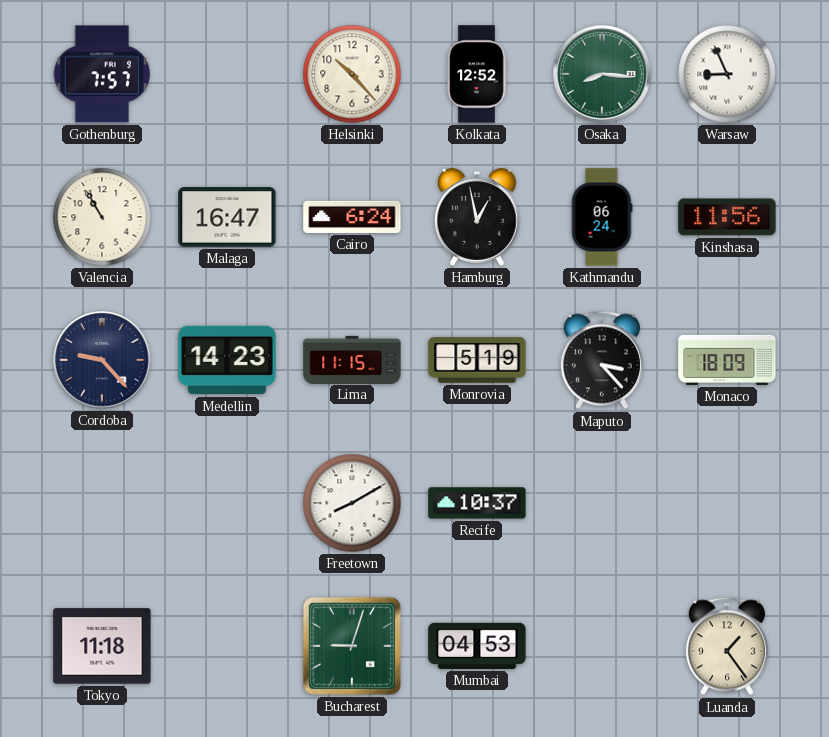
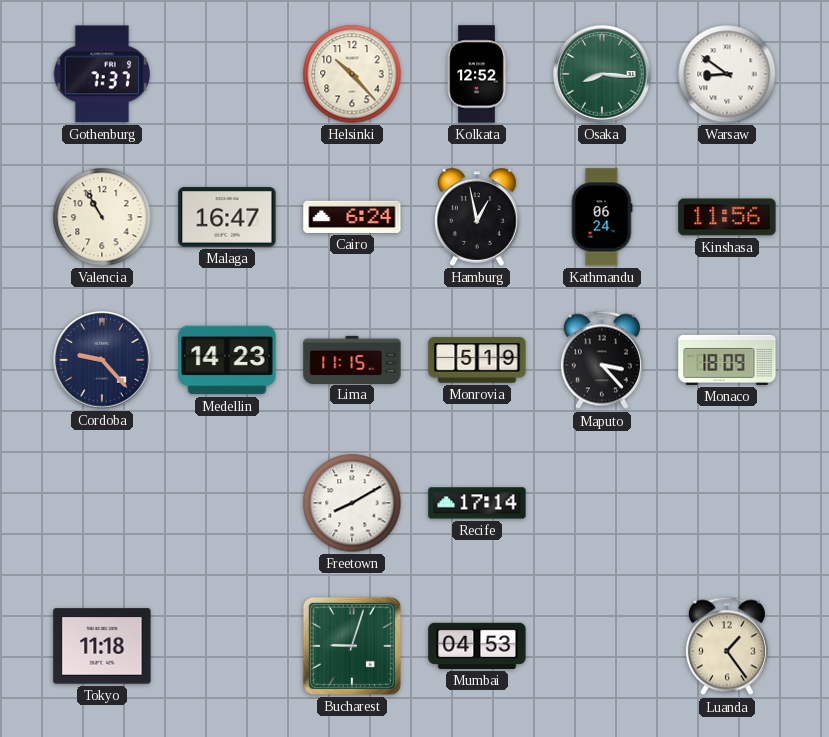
Gothenburg: 7:57 -> 7:37
Warsaw: 8:56 -> 8:51
Recife: 10:37 -> 17:14
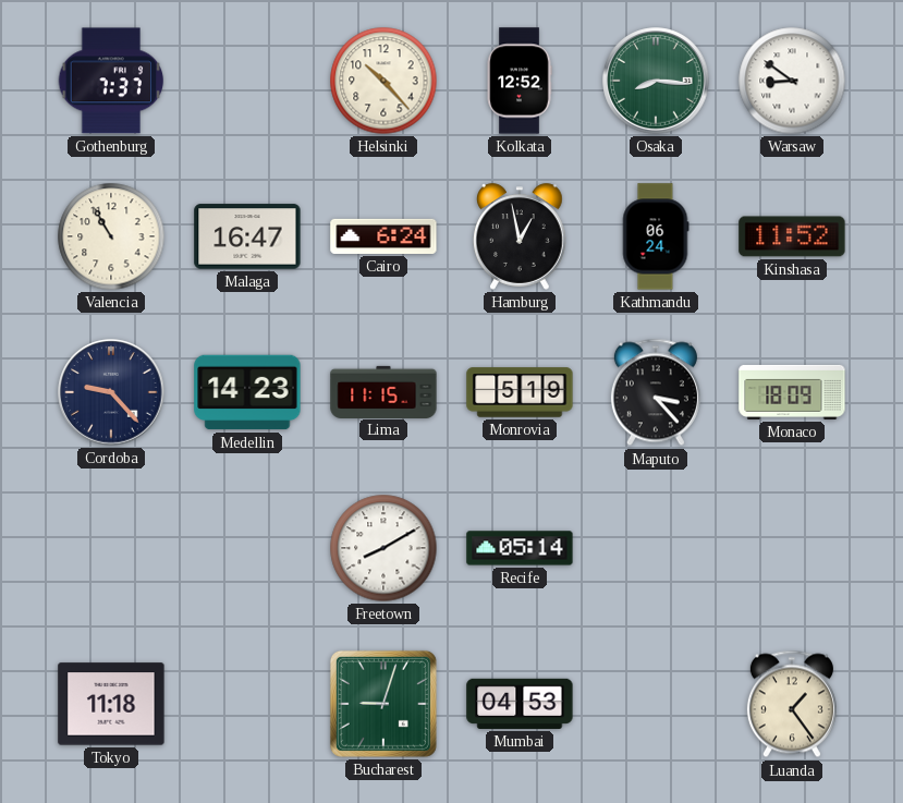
Kinshasa: 11:56 -> 11:52
Recife: 17:14 -> 05:14
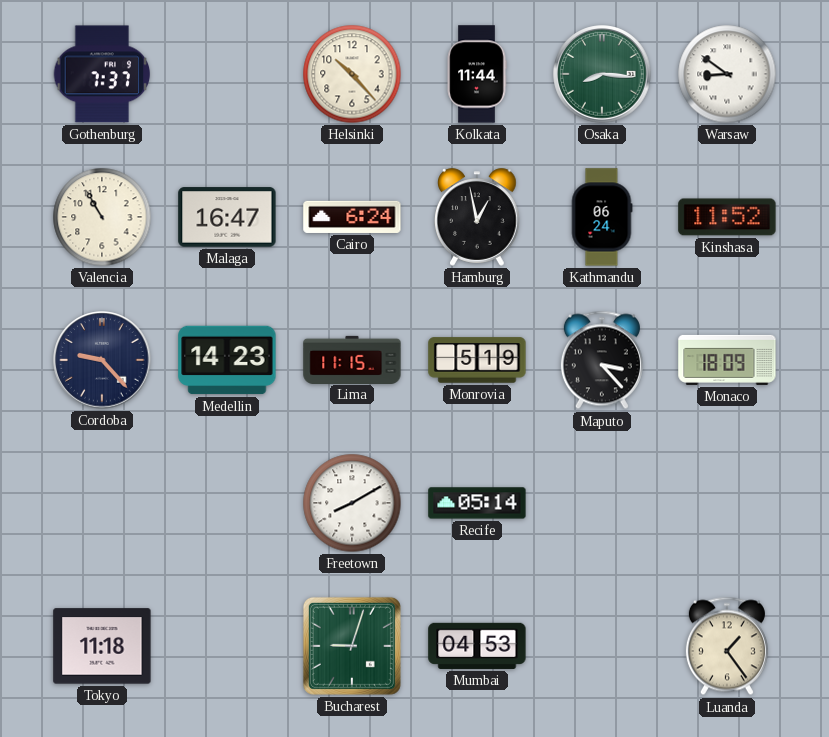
Kolkata: 12:52 -> 11:44
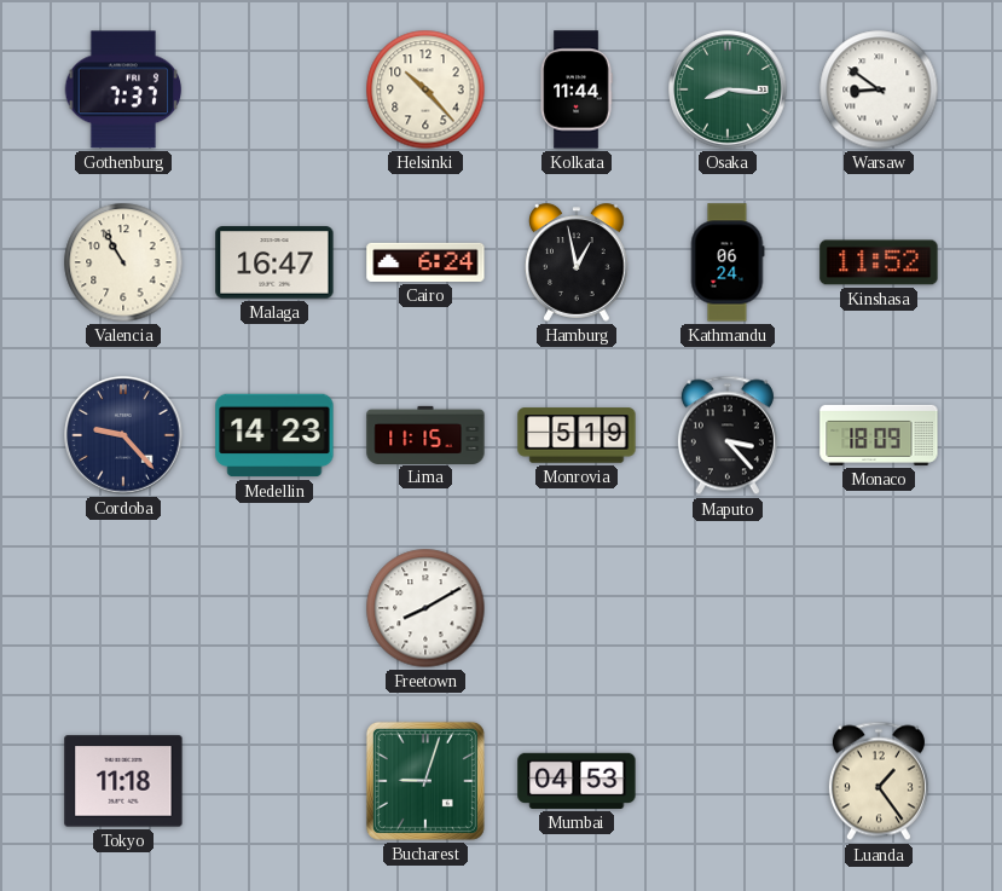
Recife: 05:14 -> none
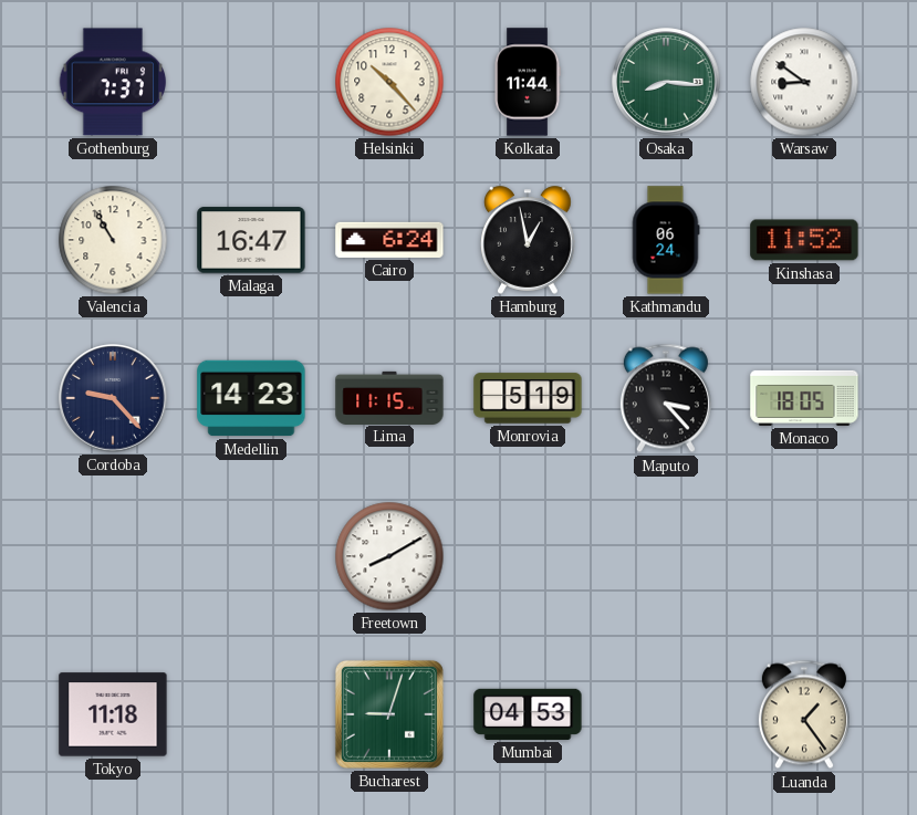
Monaco: 18:09 -> 18:05
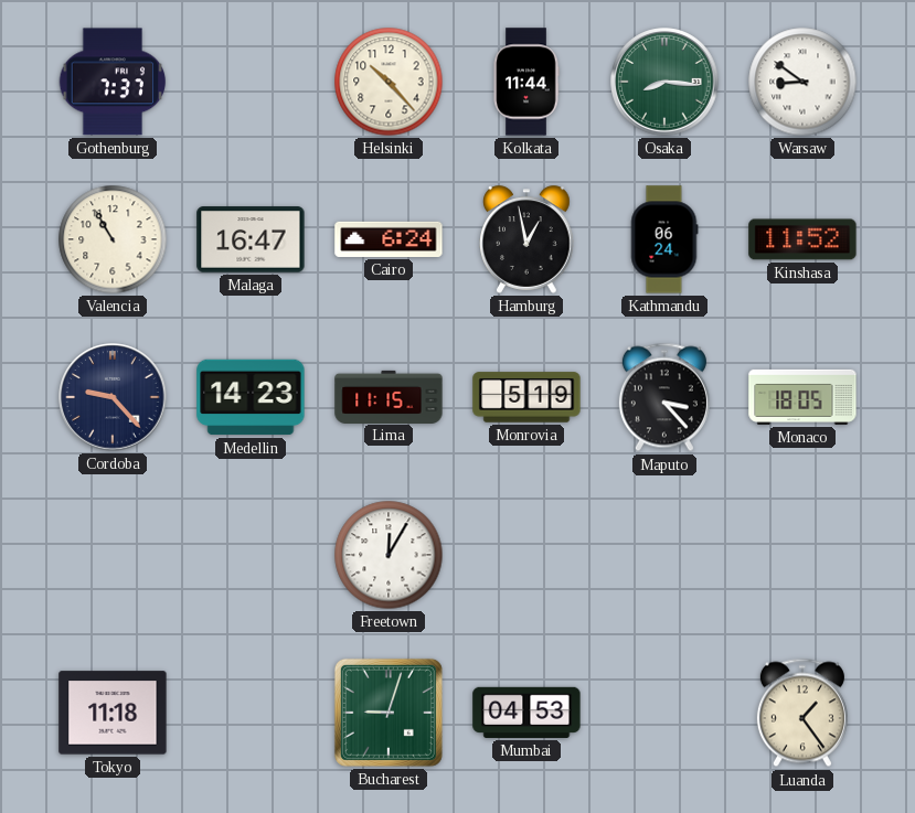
Freetown: 8:10 -> 12:05
